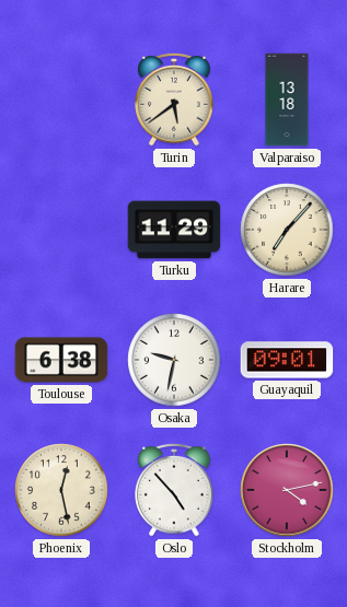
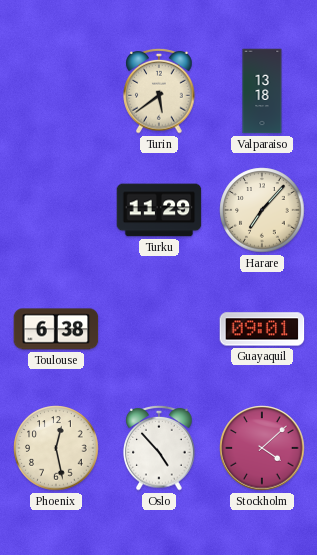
Osaka: 9:32 -> none
Stockholm: 4:13 -> 4:08
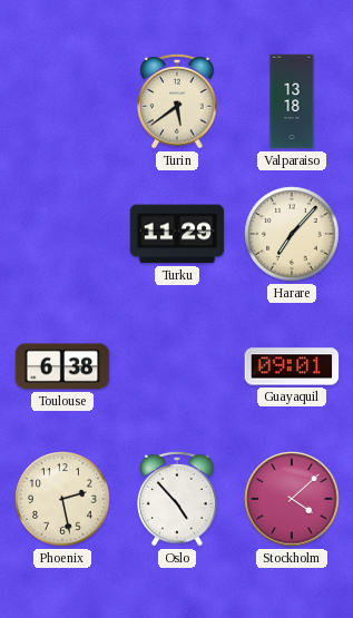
Phoenix: 12:28 -> 2:28
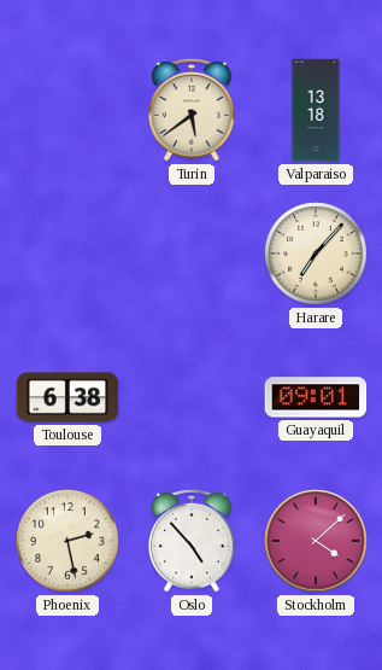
Turku: 11:29 -> none
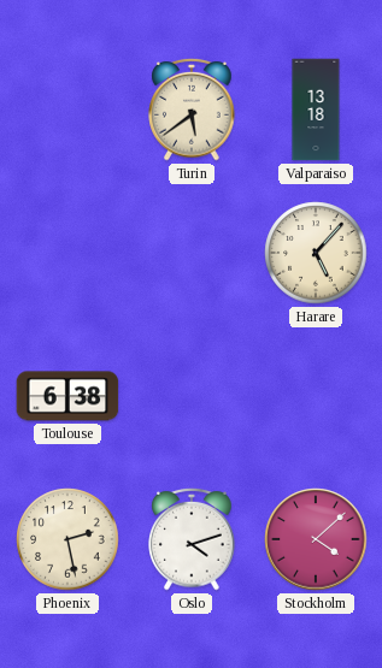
Harare: 7:07 -> 5:07
Guayaquil: 09:01 -> none
Oslo: 4:53 -> 4:12
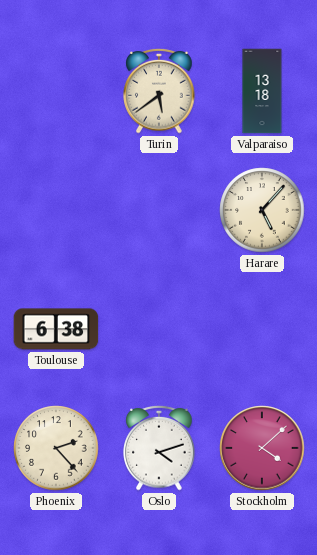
Phoenix: 2:28 -> 2:23
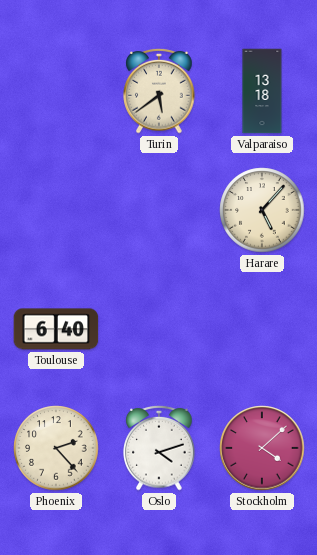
Toulouse: 6:38 -> 6:40
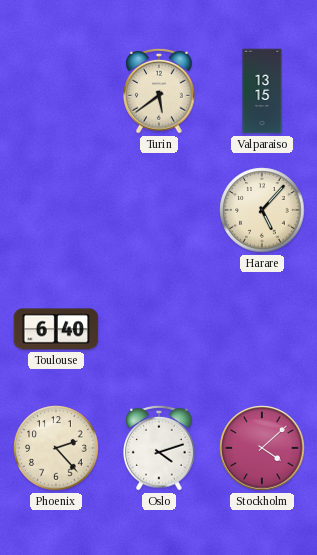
Valparaiso: 13:18 -> 13:15
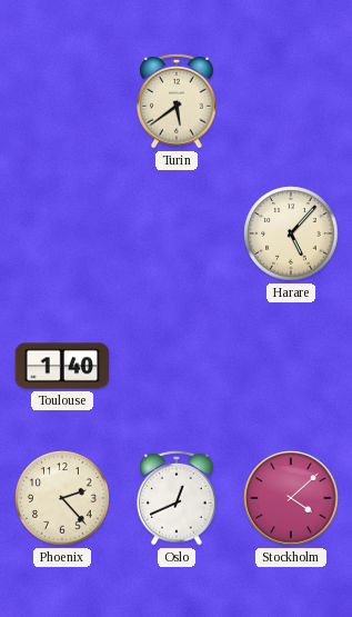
Valparaiso: 13:15 -> none
Toulouse: 6:40 -> 1:40
Oslo: 4:12 -> 12:41
